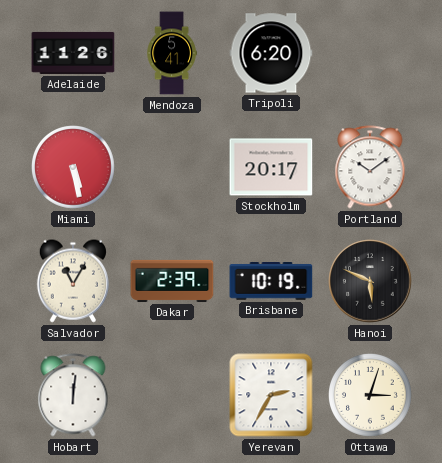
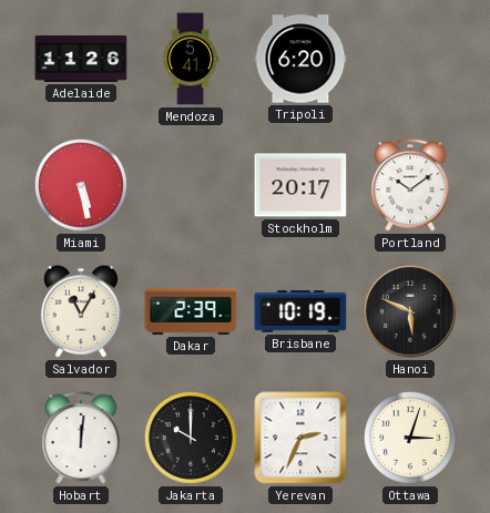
Jakarta: none -> 10:00
Yerevan: 2:35 -> 2:34
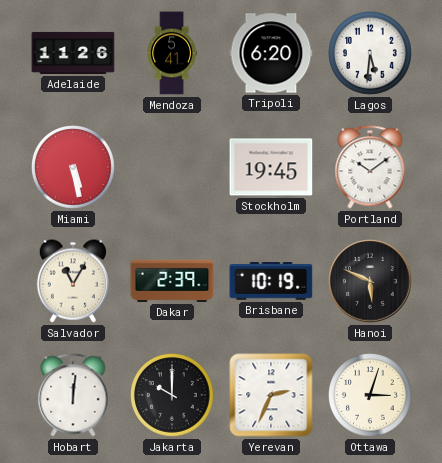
Lagos: none -> 5:31
Stockholm: 20:17 -> 19:45
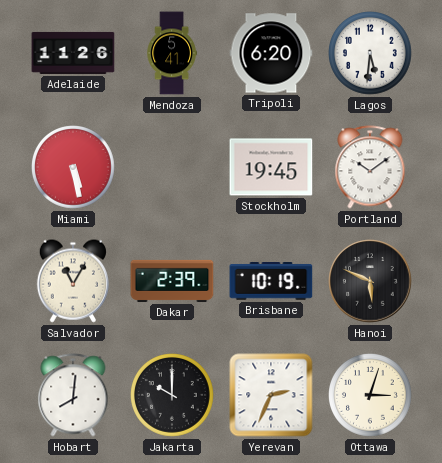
Hobart: 12:01 -> 8:01
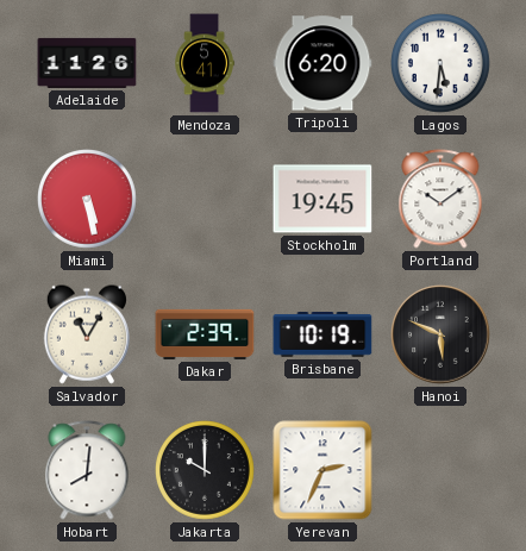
Ottawa: 3:03 -> none
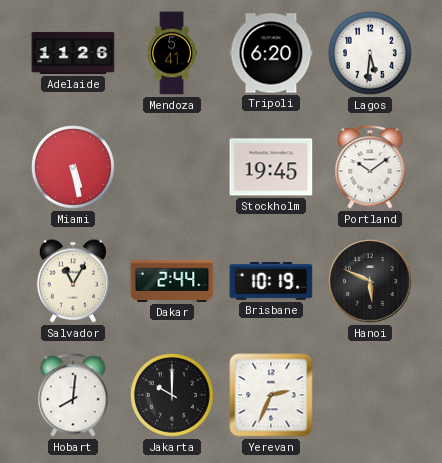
Dakar: 2:39 -> 2:44
